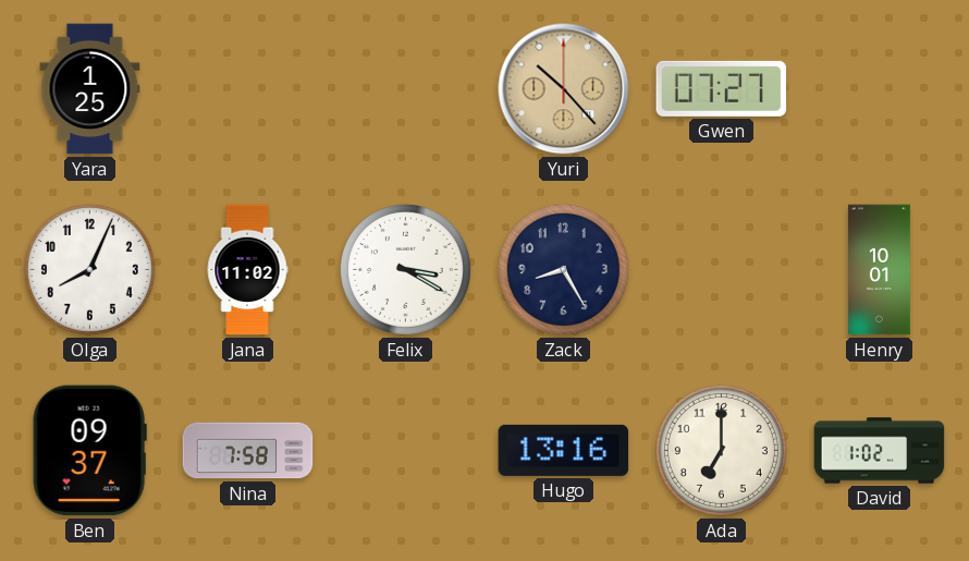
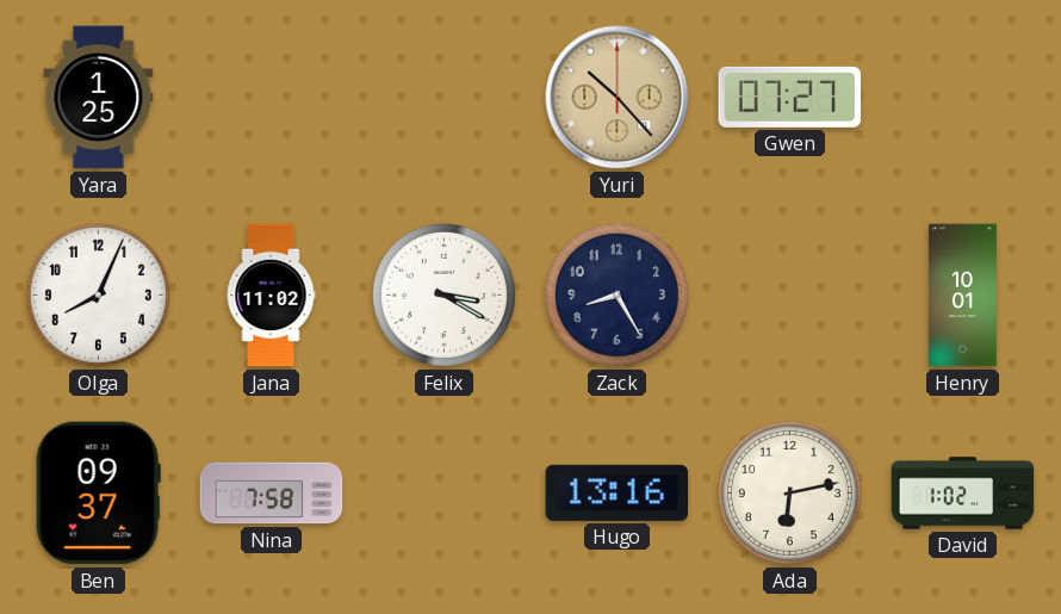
Ada: 7:00 -> 6:13
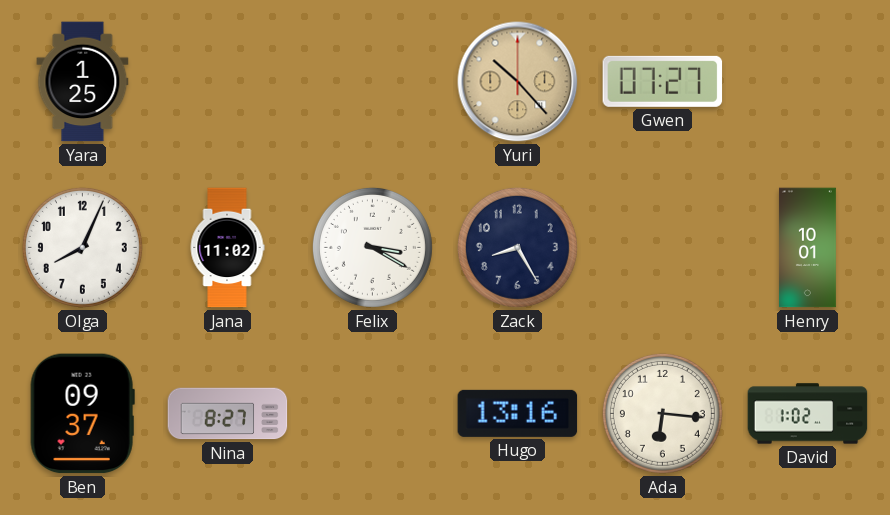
Nina: 7:58 -> 8:27
Ada: 6:13 -> 6:16
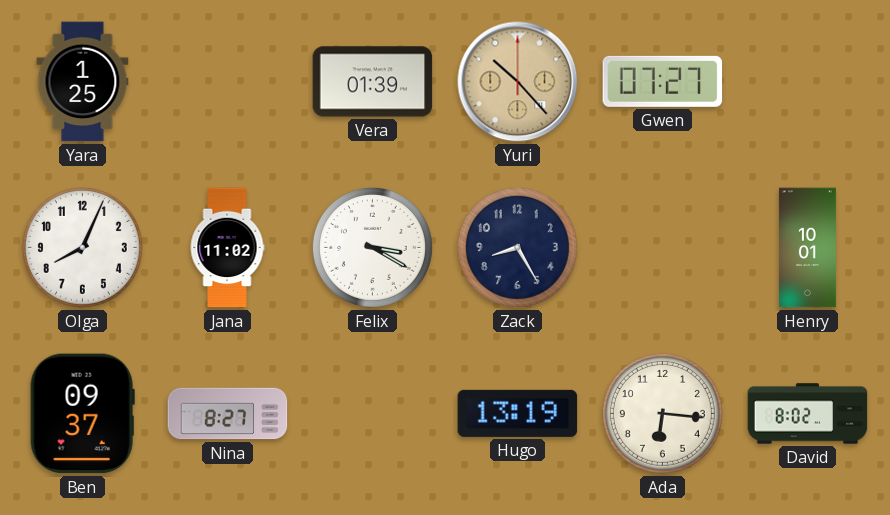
Vera: none -> 01:39
Hugo: 13:16 -> 13:19
David: 1:02 -> 8:02
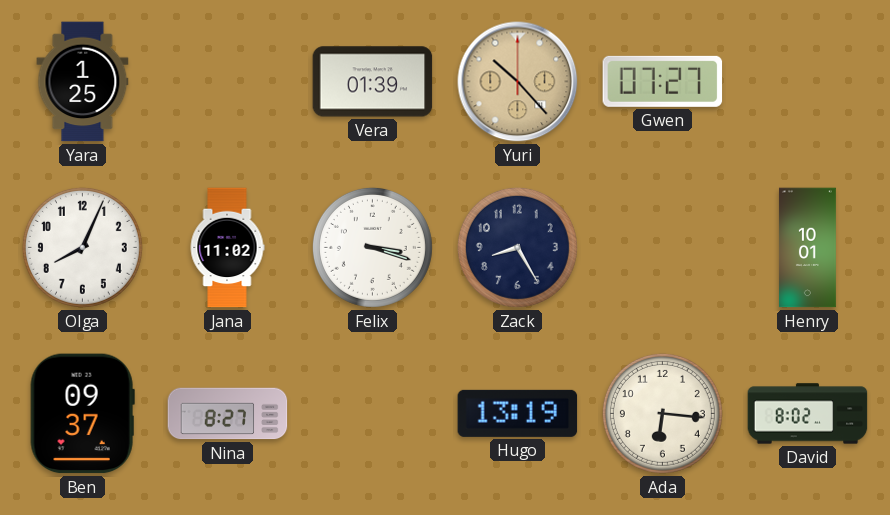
Felix: 3:20 -> 3:18
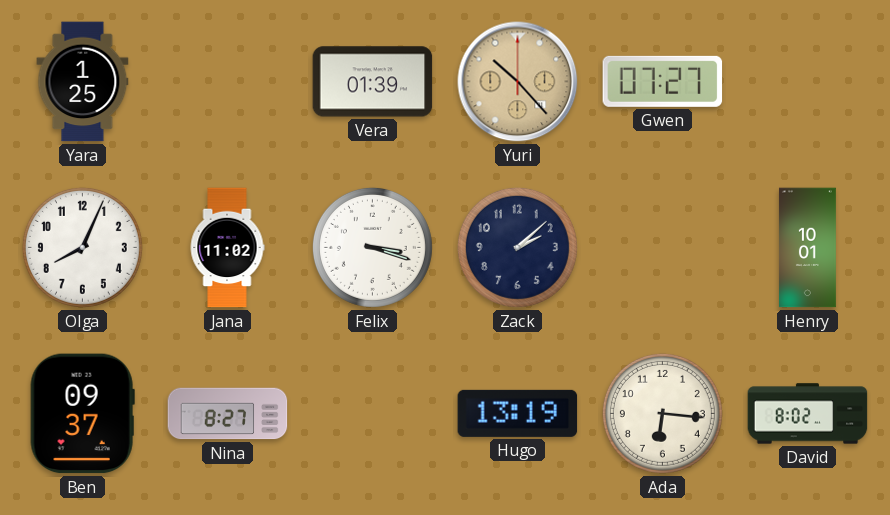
Zack: 8:25 -> 2:08
